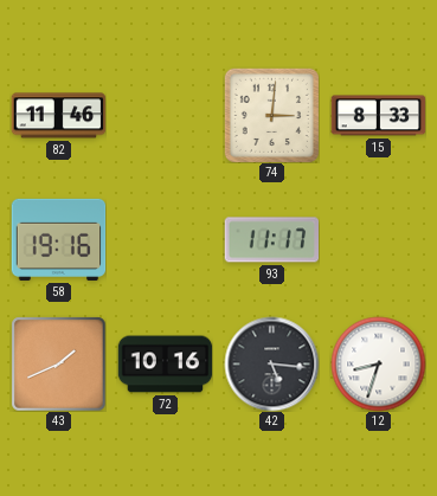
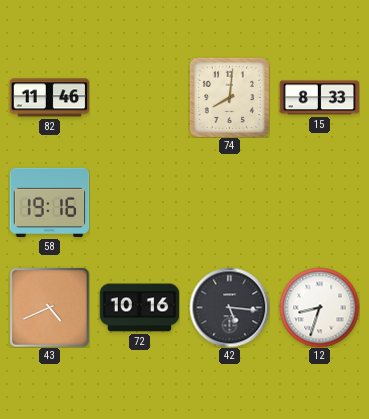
74: 3:01 -> 8:01
93: 11:17 -> none
43: 1:41 -> 4:41
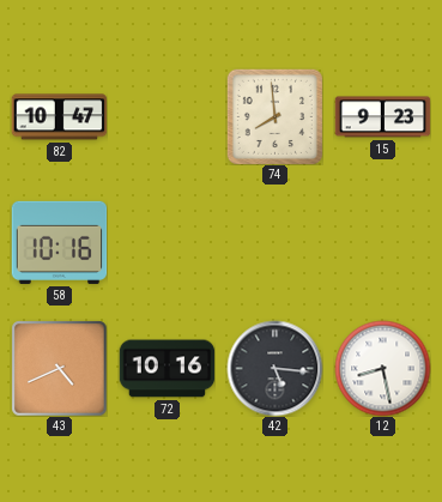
82: 11:46 -> 10:47
74: 8:01 -> 7:59
15: 8:33 -> 9:23
58: 19:16 -> 10:16
12: 8:33 -> 8:28
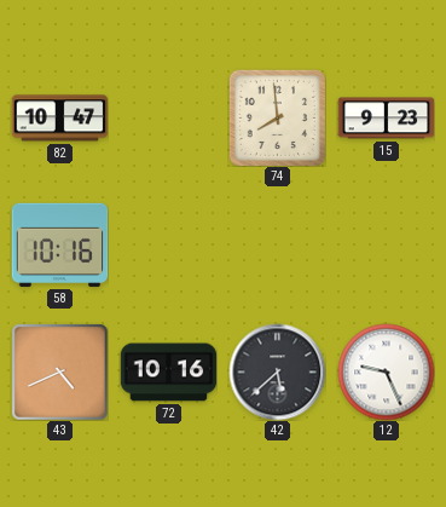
42: 5:16 -> 5:38
12: 8:28 -> 9:26
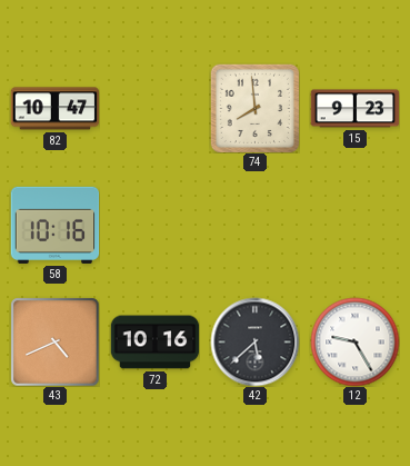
12: 9:26 -> 9:25
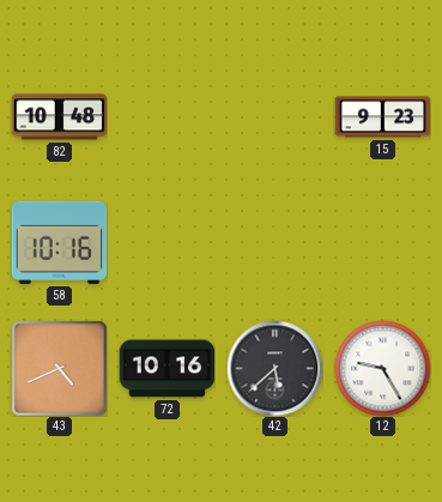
82: 10:47 -> 10:48
74: 7:59 -> none
